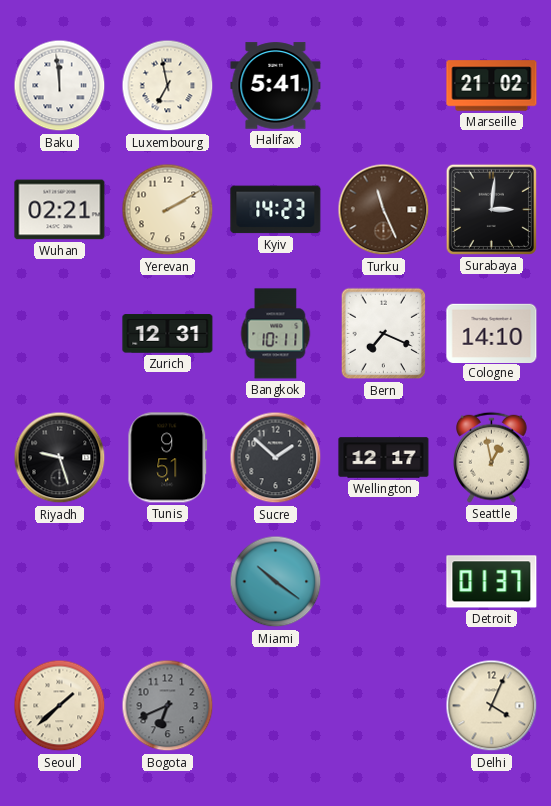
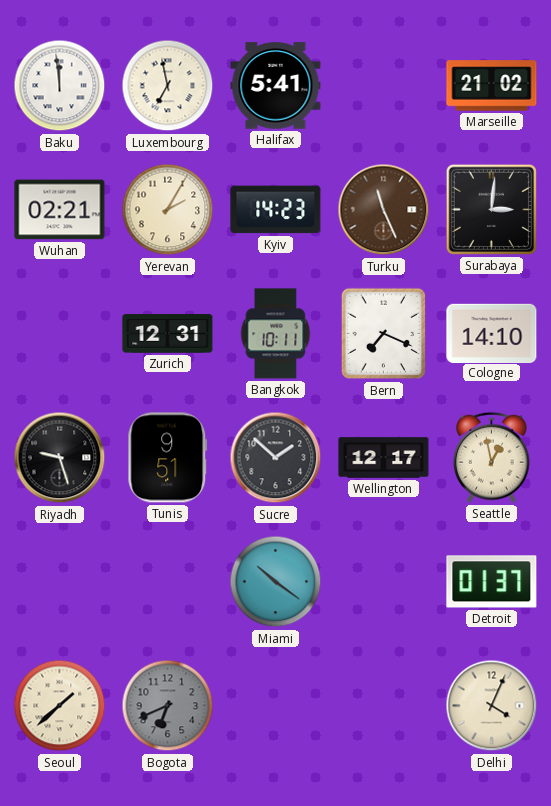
Yerevan: 2:10 -> 2:05
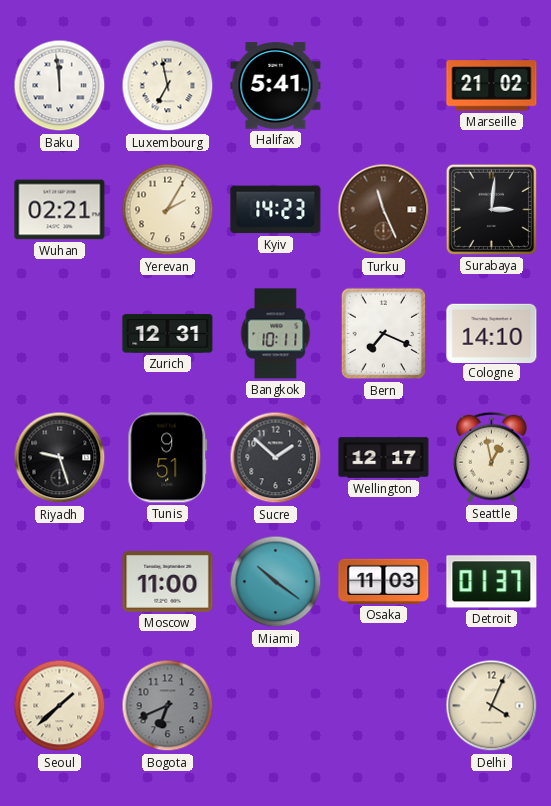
Moscow: none -> 11:00
Osaka: none -> 11:03
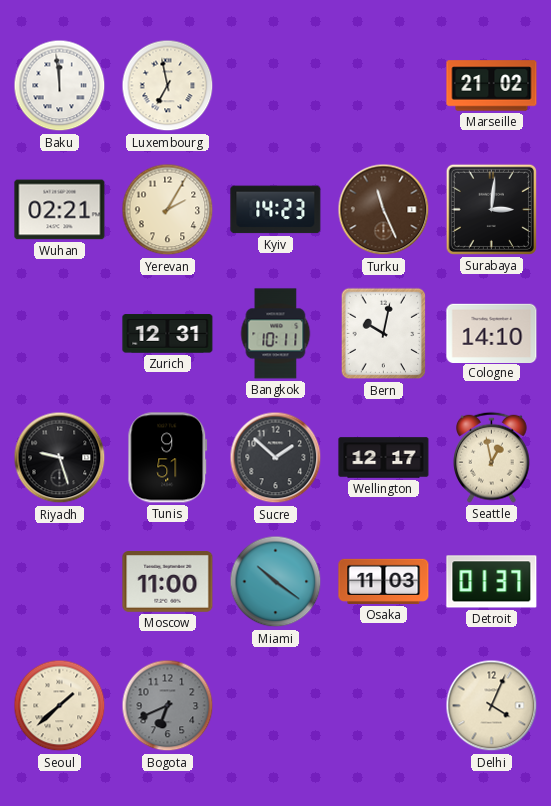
Halifax: 5:41 -> none
Bern: 7:19 -> 10:02
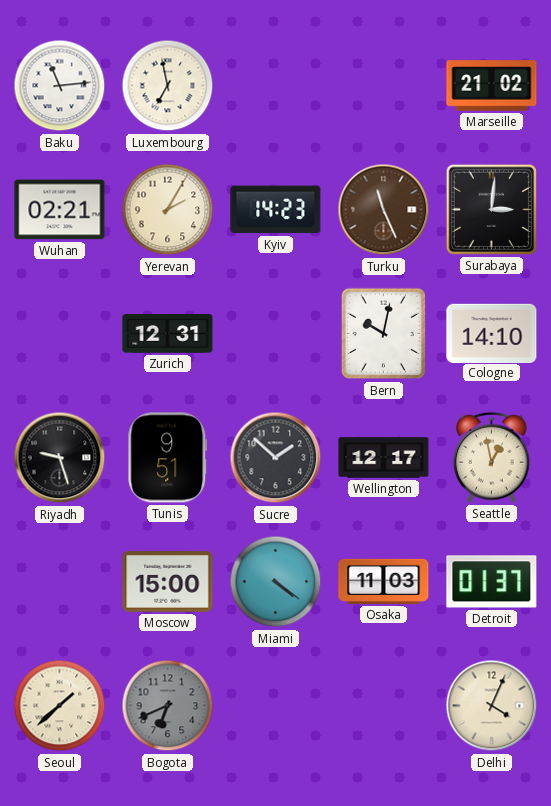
Baku: 11:59 -> 11:14
Bangkok: 10:11 -> none
Moscow: 11:00 -> 15:00
Miami: 10:21 -> 4:21
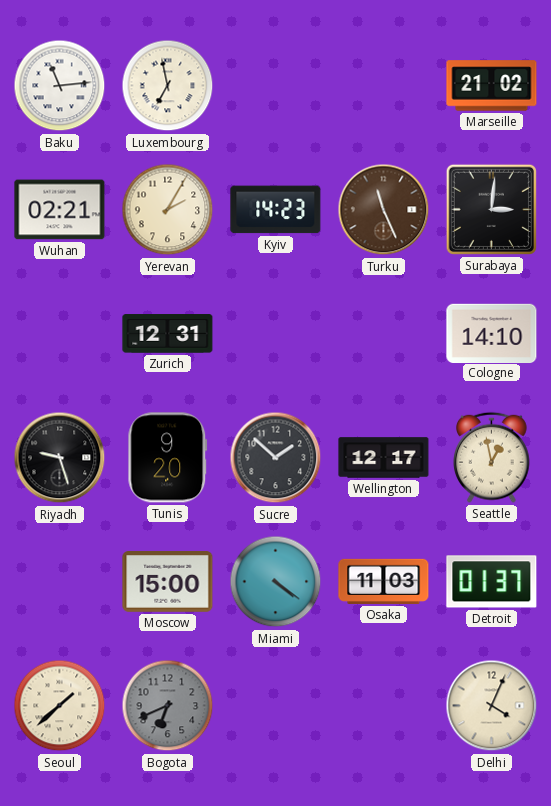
Bern: 10:02 -> none
Tunis: 9:51 -> 9:20
